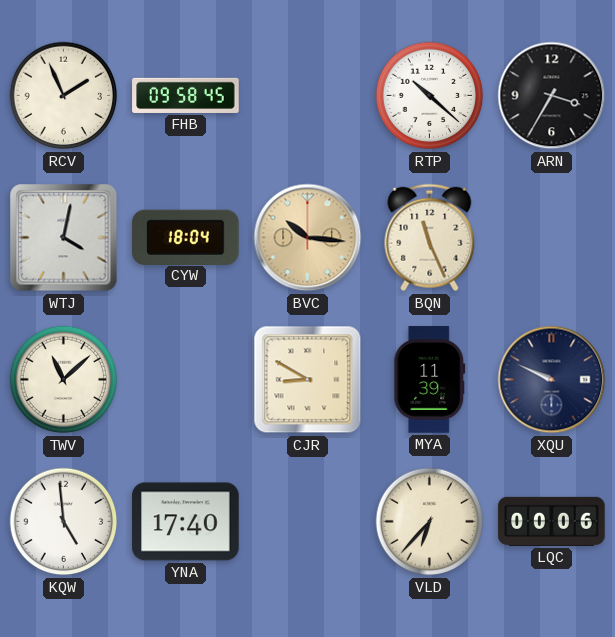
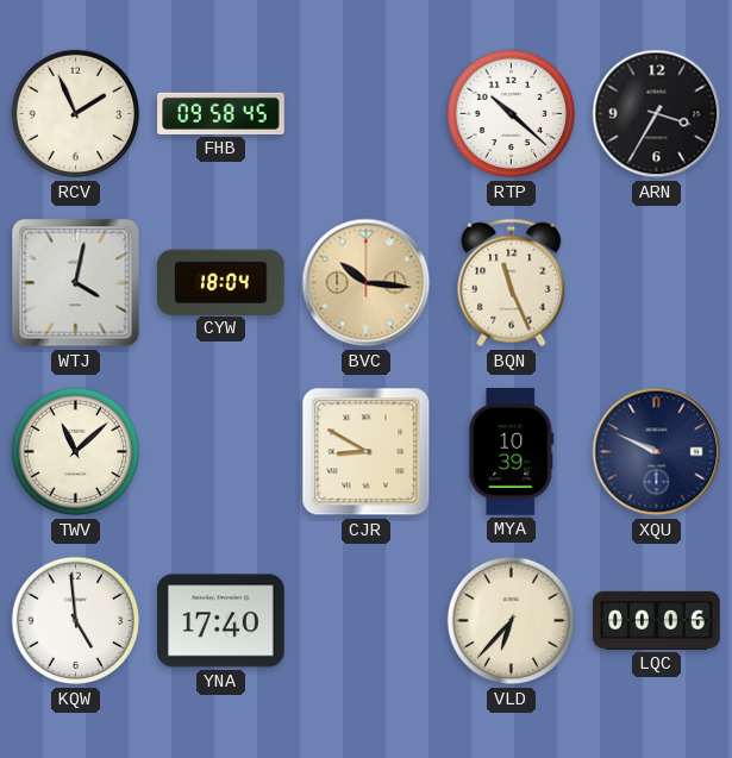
MYA: 11:39 -> 10:39
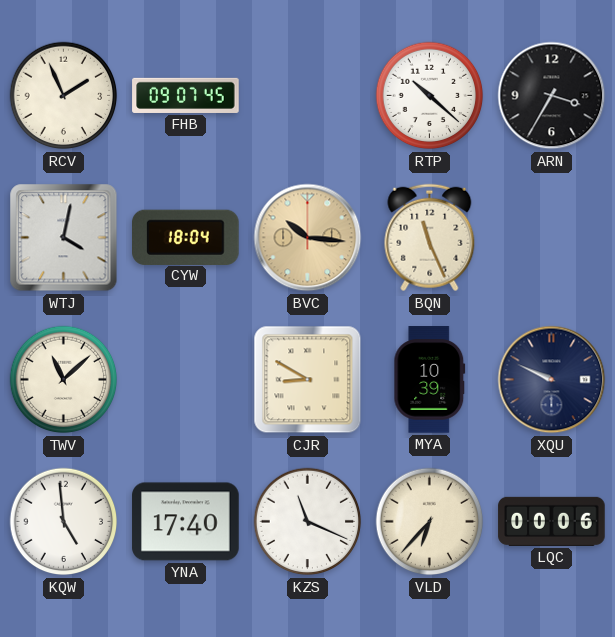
FHB: 09:58 -> 09:07
KZS: none -> 11:19
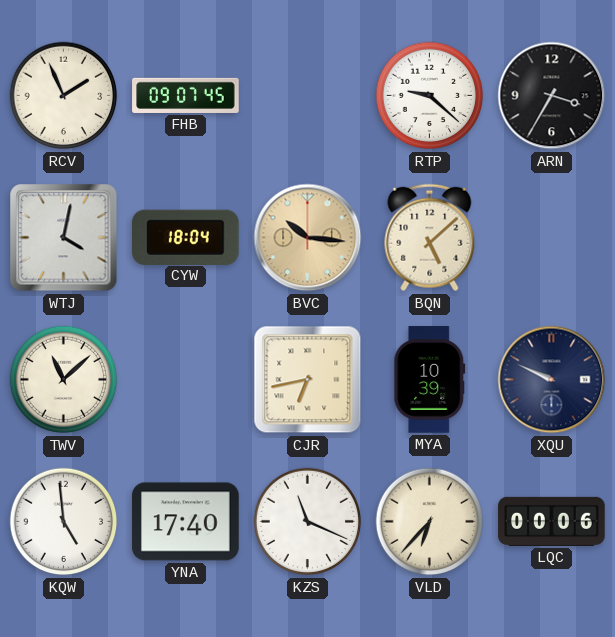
RTP: 10:22 -> 9:22
BQN: 11:26 -> 5:08
CJR: 8:50 -> 6:43
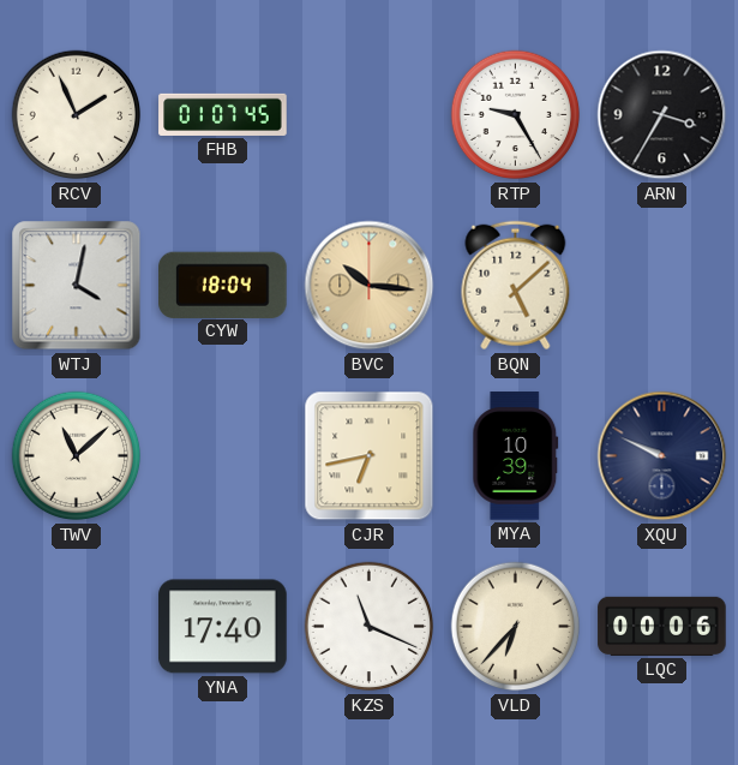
FHB: 09:07 -> 01:07
RTP: 9:22 -> 9:25
KQW: 4:59 -> none
